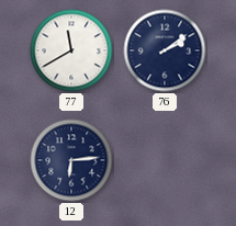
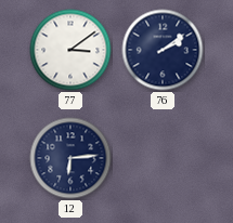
77: 11:40 -> 3:09
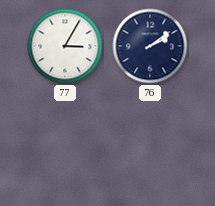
77: 3:09 -> 3:05
12: 6:14 -> none
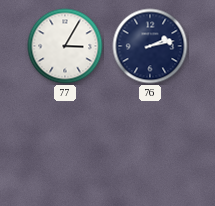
76: 2:09 -> 2:13
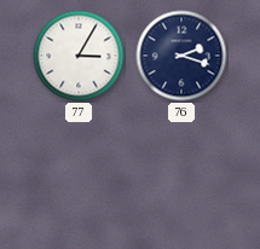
76: 2:13 -> 2:18
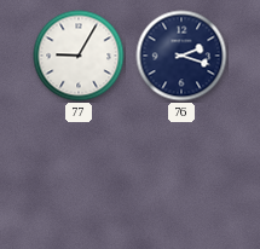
77: 3:05 -> 9:05
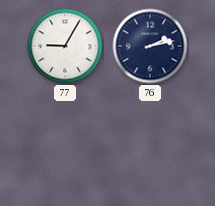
76: 2:18 -> 2:13
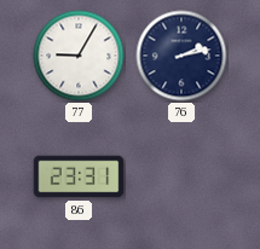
86: none -> 23:31
